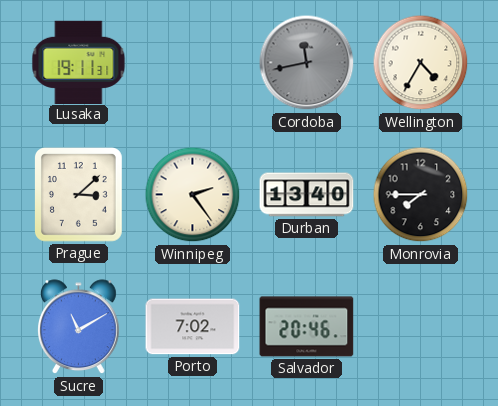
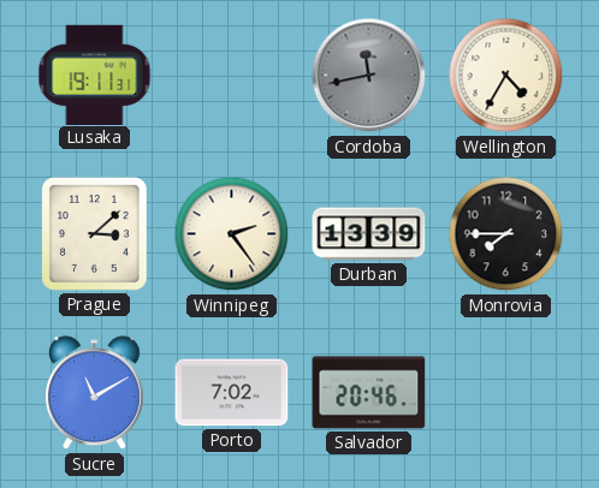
Durban: 13:40 -> 13:39
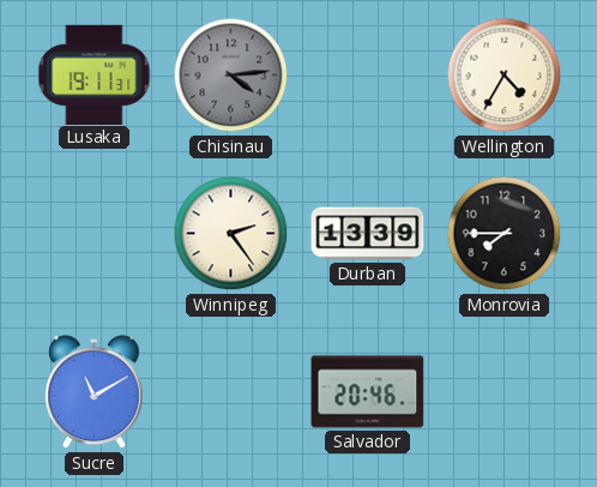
Chisinau: none -> 4:14
Cordoba: 11:43 -> none
Prague: 3:08 -> none
Porto: 7:02 -> none
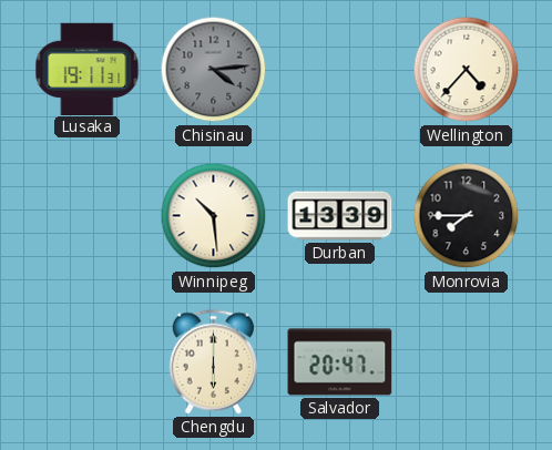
Wellington: 4:35 -> 4:37
Winnipeg: 2:24 -> 10:29
Sucre: 11:10 -> none
Chengdu: none -> 6:00
Salvador: 20:46 -> 20:47
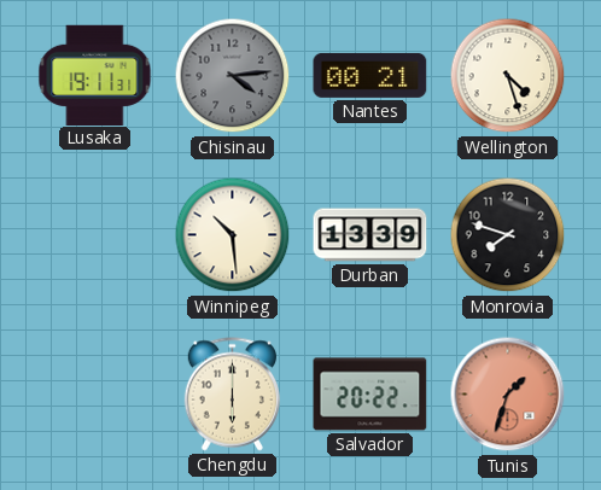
Nantes: none -> 00:21
Wellington: 4:37 -> 4:27
Monrovia: 7:45 -> 7:48
Salvador: 20:47 -> 20:22
Tunis: none -> 1:33
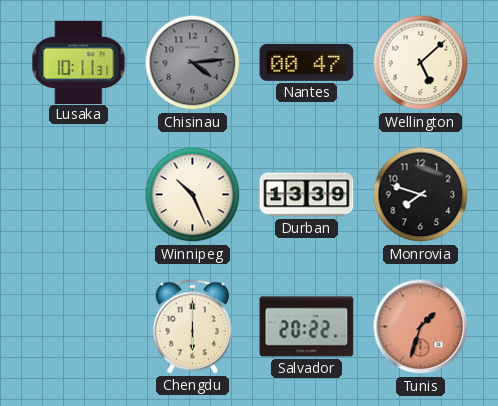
Lusaka: 19:11 -> 10:11
Nantes: 00:21 -> 00:47
Wellington: 4:27 -> 5:08
Winnipeg: 10:29 -> 10:26
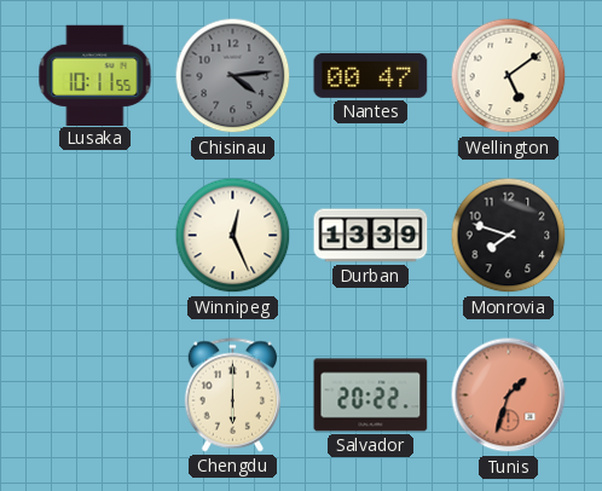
Lusaka: 10:11:31 -> 10:11:55
Wellington: 5:08 -> 5:09
Winnipeg: 10:26 -> 12:26
